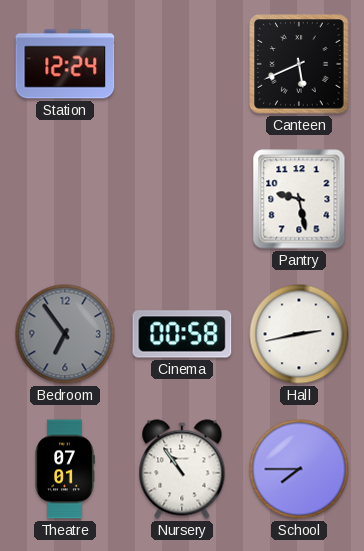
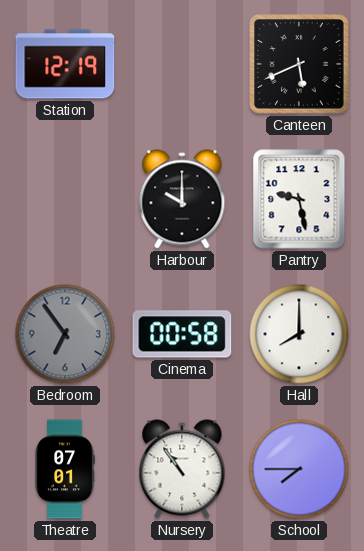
Station: 12:24 -> 12:19
Harbour: none -> 10:00
Hall: 2:43 -> 8:00
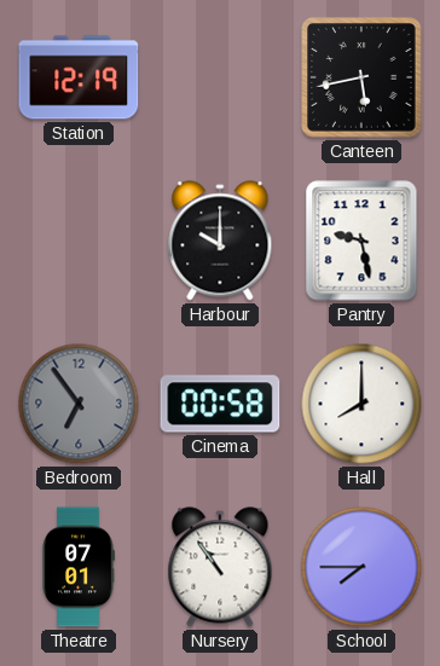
Canteen: 5:41 -> 5:43
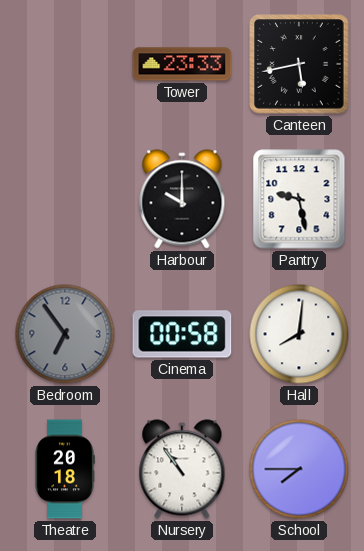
Station: 12:19 -> none
Tower: none -> 23:33
Hall: 8:00 -> 8:01
Theatre: 07:01 -> 20:18
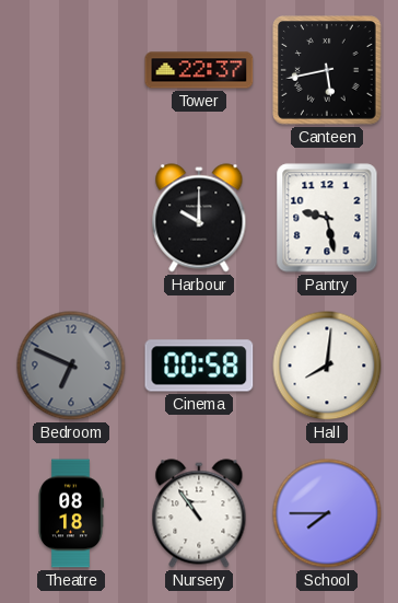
Tower: 23:33 -> 22:37
Bedroom: 6:54 -> 6:49
Theatre: 20:18 -> 08:18
